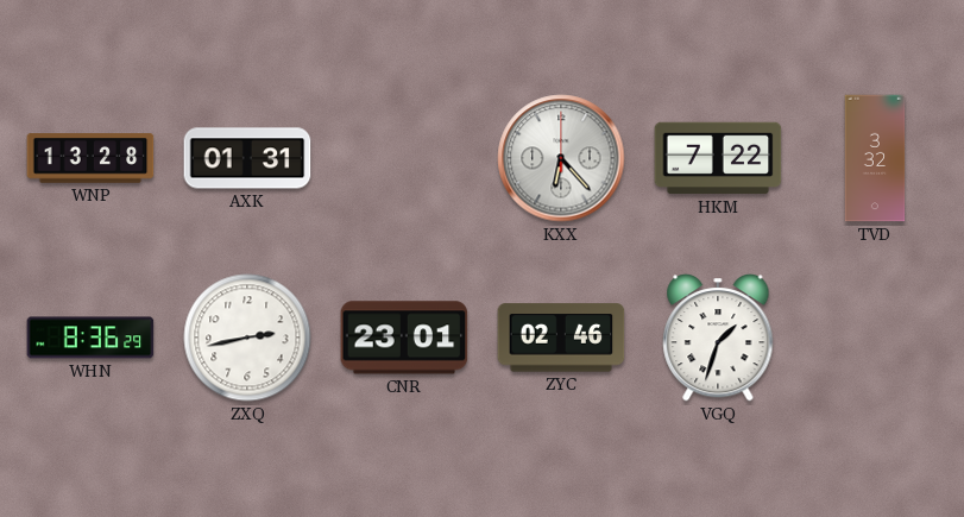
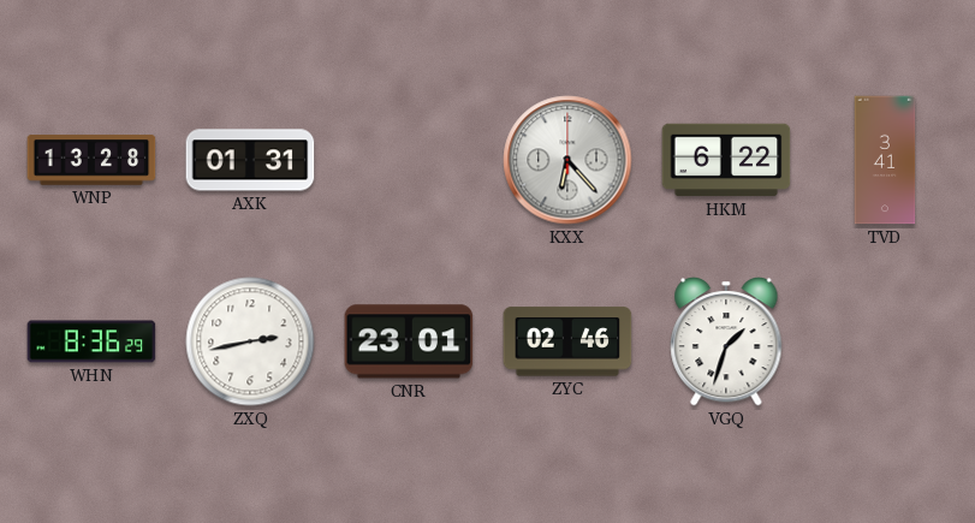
HKM: 7:22 -> 6:22
TVD: 3:32 -> 3:41
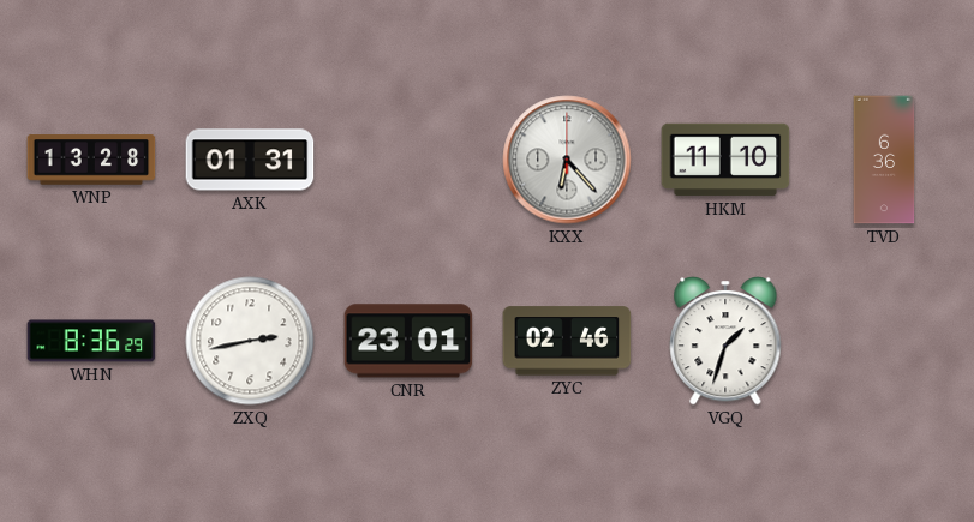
HKM: 6:22 -> 11:10
TVD: 3:41 -> 6:36
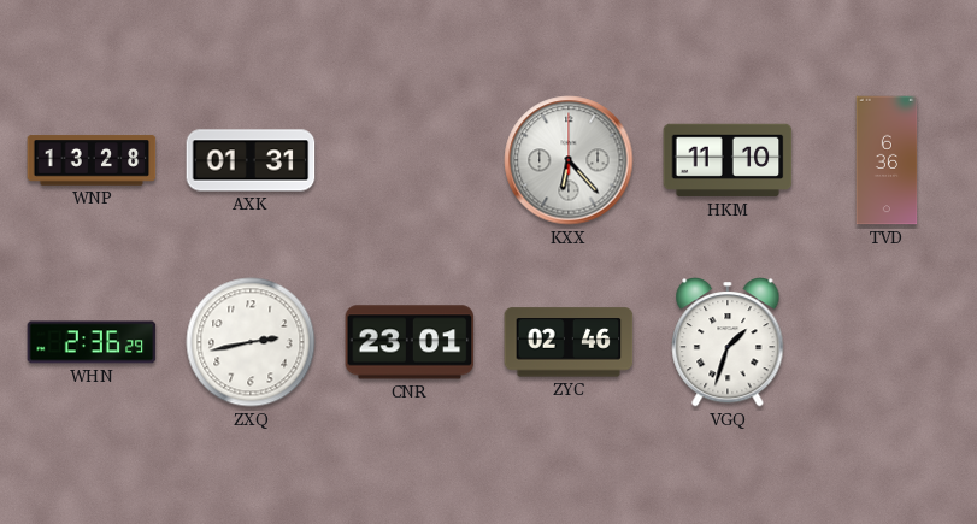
WHN: 8:36 -> 2:36
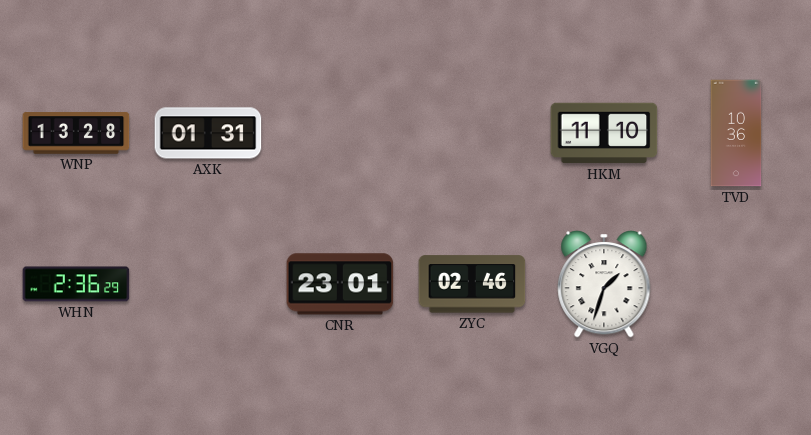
KXX: 6:23 -> none
TVD: 6:36 -> 10:36
ZXQ: 2:43 -> none
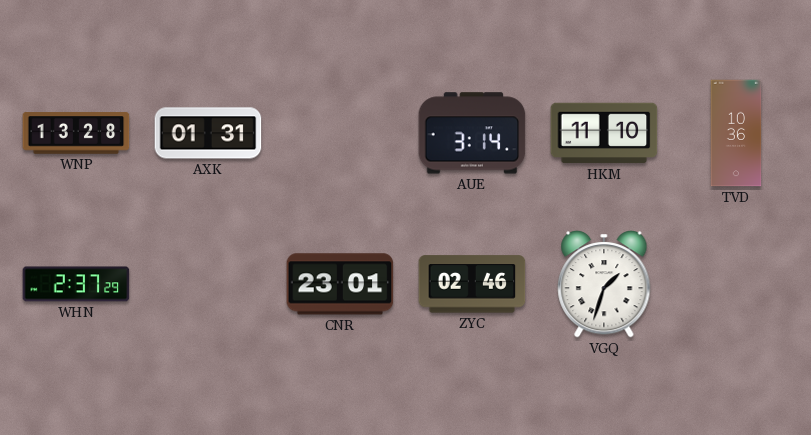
AUE: none -> 3:14
WHN: 2:36 -> 2:37
